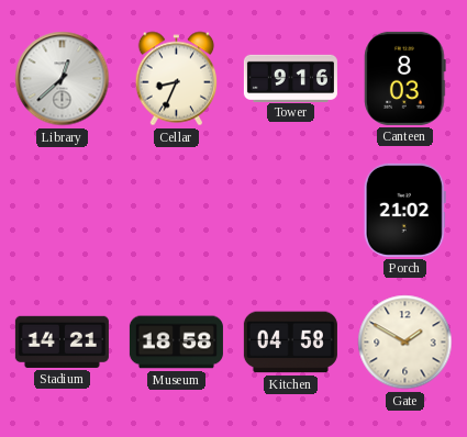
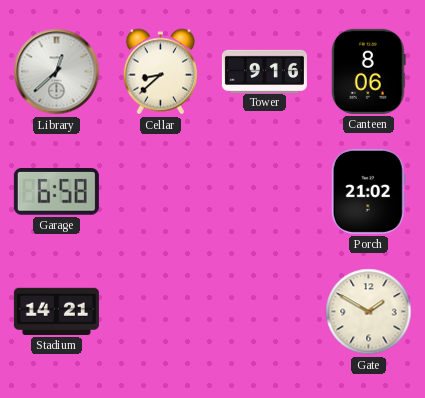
Cellar: 8:34 -> 8:38
Canteen: 8:03 -> 8:06
Garage: none -> 6:58
Museum: 18:58 -> none
Kitchen: 04:58 -> none
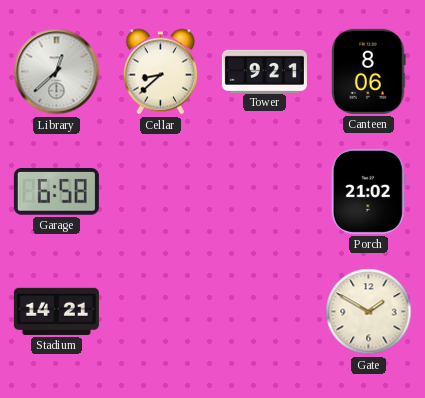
Tower: 9:16 -> 9:21
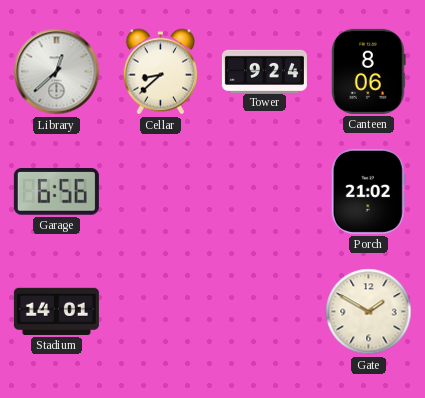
Tower: 9:21 -> 9:24
Garage: 6:58 -> 6:56
Stadium: 14:21 -> 14:01
